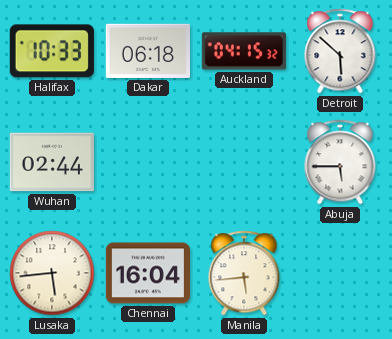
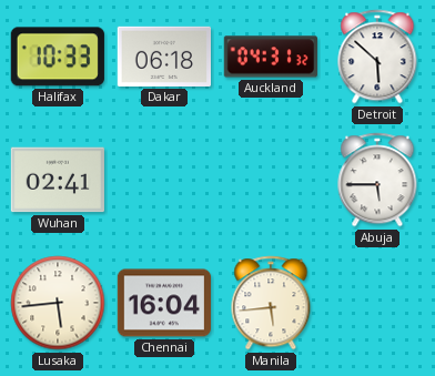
Auckland: 04:15 -> 04:31
Wuhan: 02:44 -> 02:41
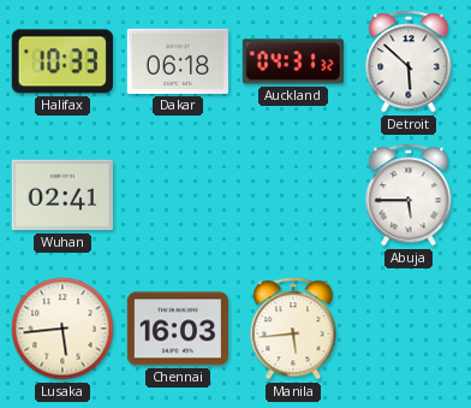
Chennai: 16:04 -> 16:03
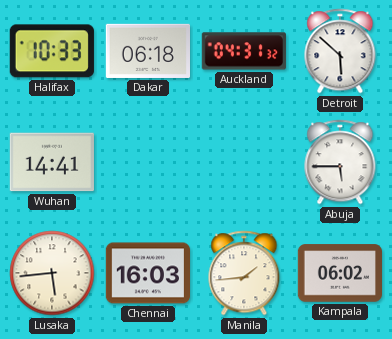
Wuhan: 02:41 -> 14:41
Manila: 5:44 -> 1:44
Kampala: none -> 06:02
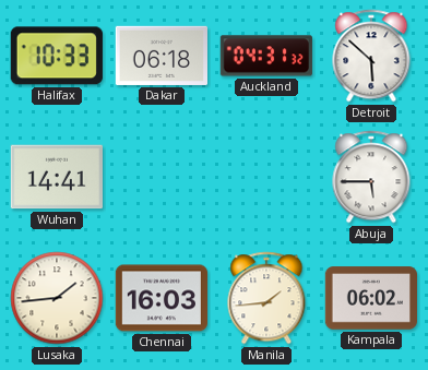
Lusaka: 5:44 -> 1:44
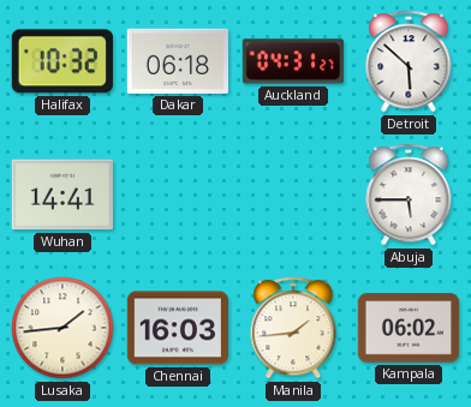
Halifax: 10:33 -> 10:32
Auckland: 04:31:32 -> 04:31:27
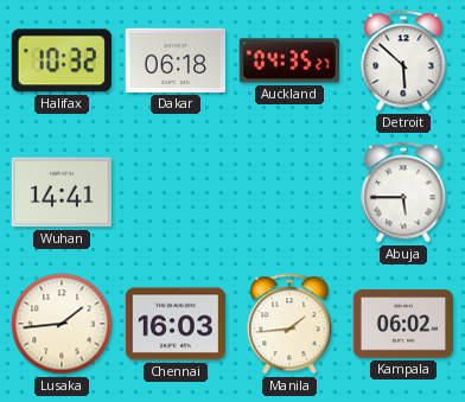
Auckland: 04:31 -> 04:35
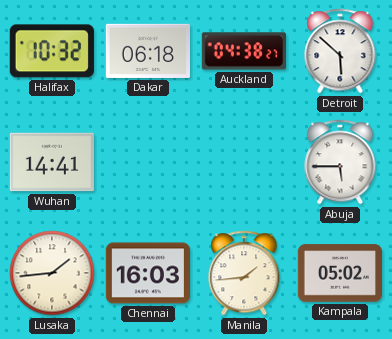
Auckland: 04:35 -> 04:38
Kampala: 06:02 -> 05:02
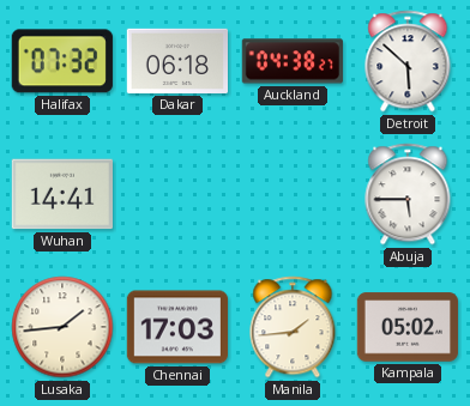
Halifax: 10:32 -> 07:32
Chennai: 16:03 -> 17:03
